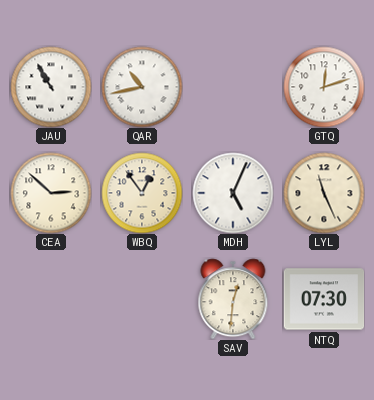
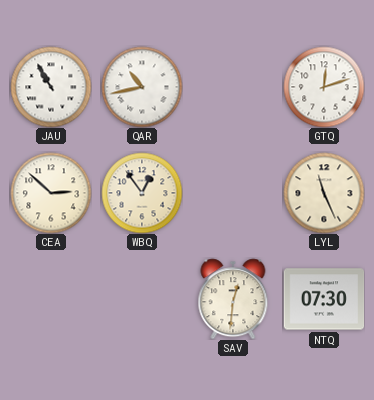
MDH: 5:04 -> none
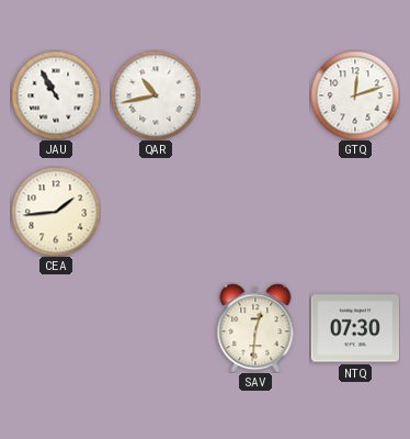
CEA: 2:52 -> 1:44
WBQ: 12:54 -> none
LYL: 11:26 -> none
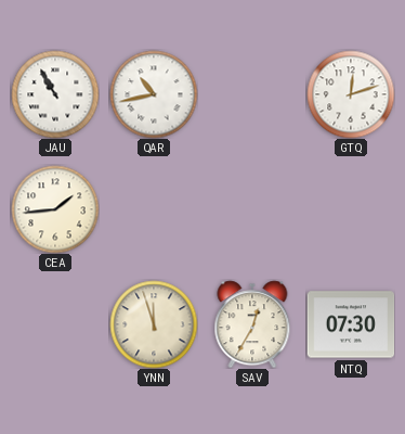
YNN: none -> 11:57
SAV: 12:31 -> 12:35
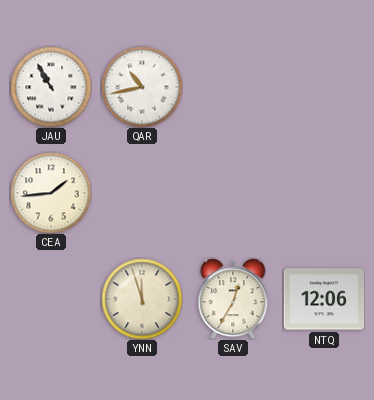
GTQ: 12:12 -> none
NTQ: 07:30 -> 12:06
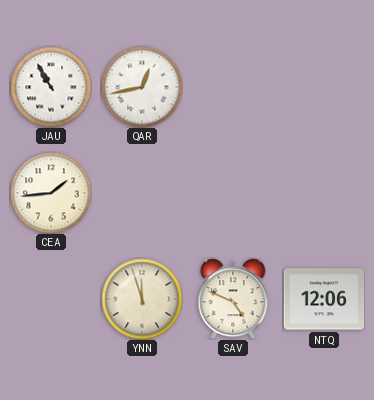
QAR: 10:43 -> 12:43
SAV: 12:35 -> 4:49
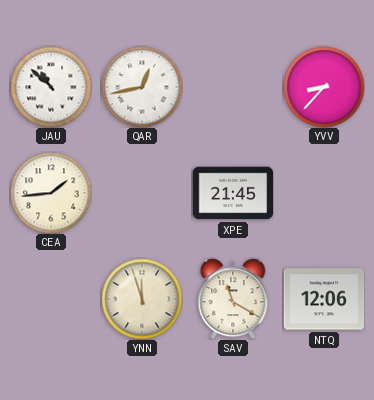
JAU: 10:55 -> 10:52
YVV: none -> 8:37
XPE: none -> 21:45
SAV: 4:49 -> 11:20
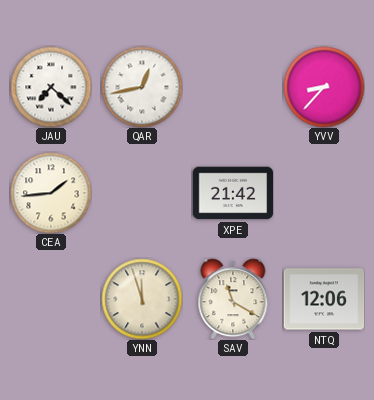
JAU: 10:52 -> 7:22
XPE: 21:45 -> 21:42
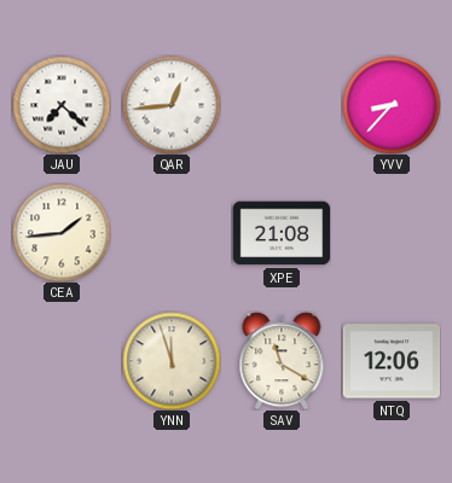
QAR: 12:43 -> 12:44
XPE: 21:42 -> 21:08
